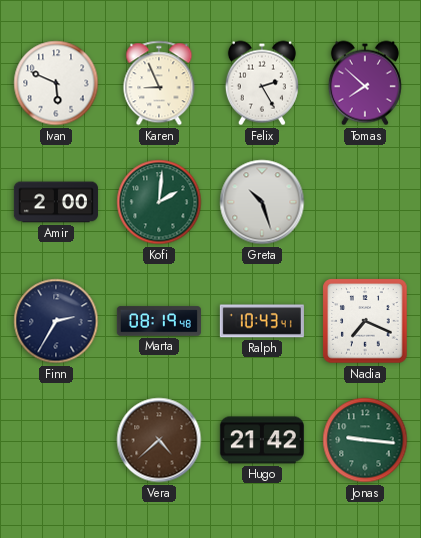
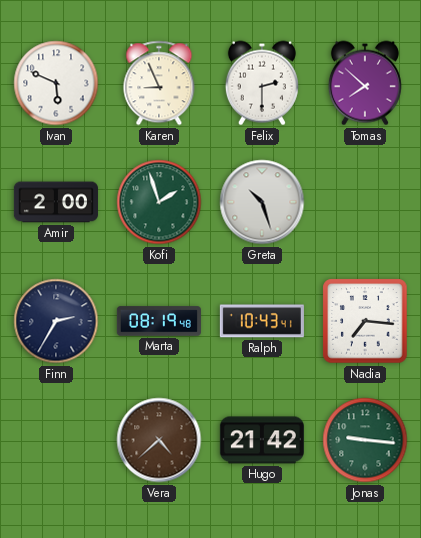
Felix: 2:25 -> 2:30
Kofi: 2:01 -> 1:57
Nadia: 7:19 -> 7:16
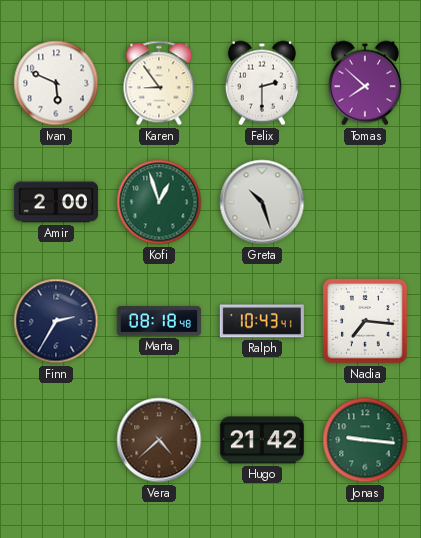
Karen: 8:56 -> 8:54
Kofi: 1:57 -> 12:57
Marta: 08:19 -> 08:18
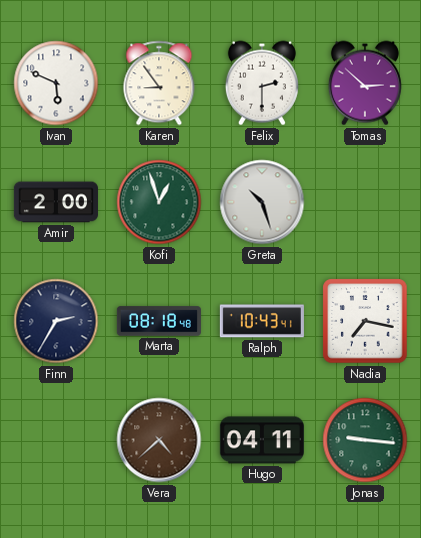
Tomas: 7:52 -> 2:52
Nadia: 7:16 -> 7:17
Hugo: 21:42 -> 04:11
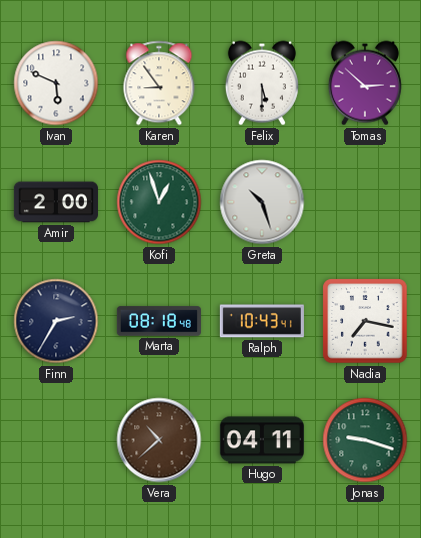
Felix: 2:30 -> 5:30
Vera: 4:38 -> 10:38
Jonas: 9:16 -> 9:18
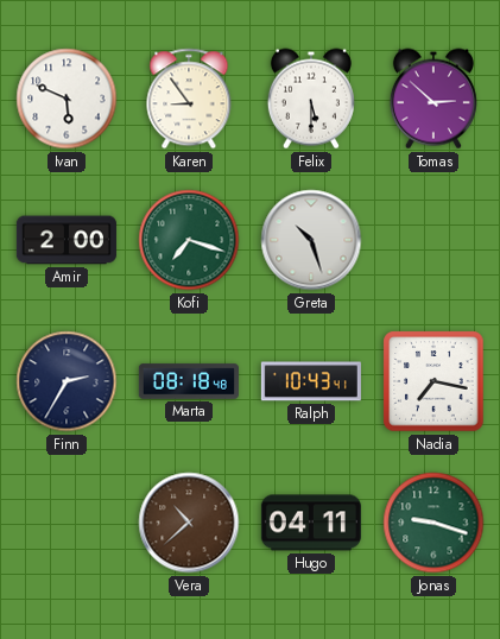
Kofi: 12:57 -> 7:18
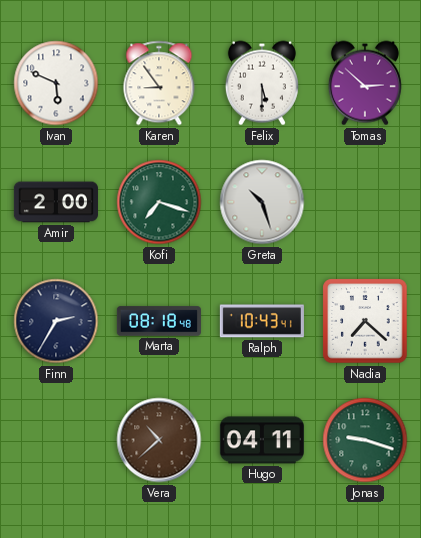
Nadia: 7:17 -> 7:22
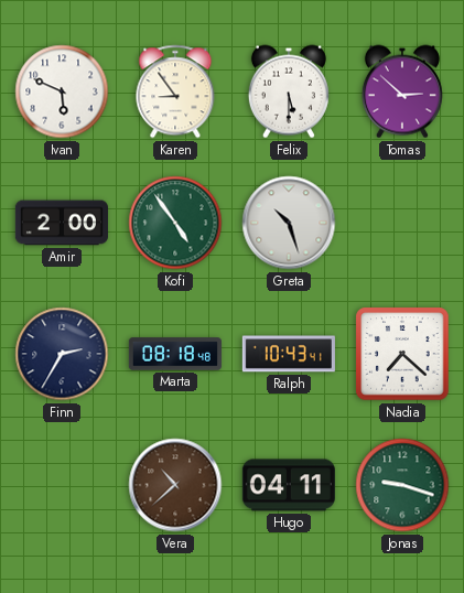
Kofi: 7:18 -> 4:54
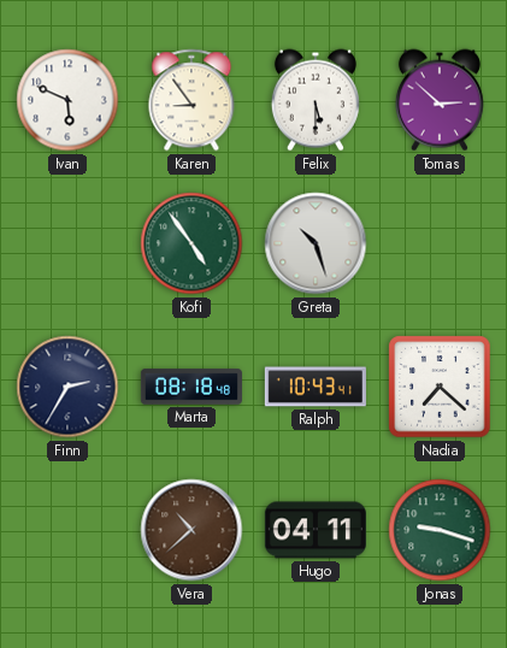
Amir: 2:00 -> none
